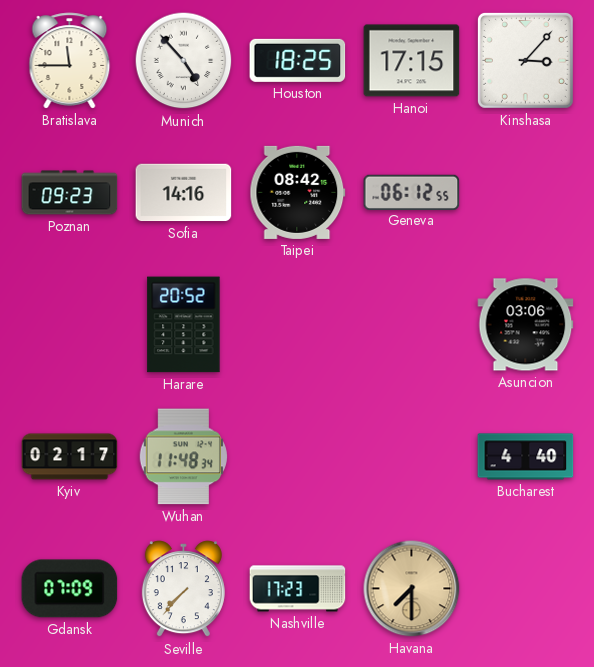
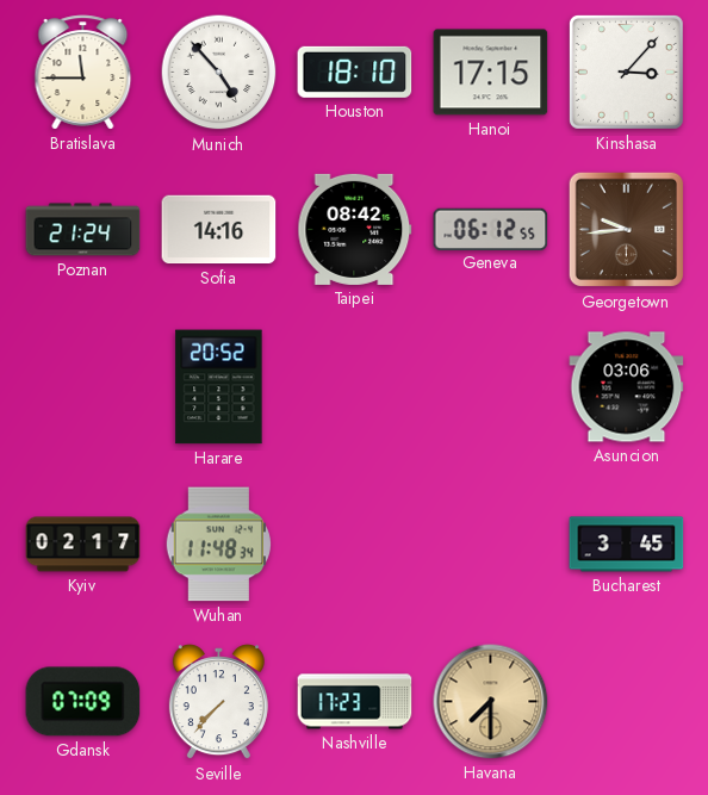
Houston: 18:25 -> 18:10
Poznan: 09:23 -> 21:24
Georgetown: none -> 9:44
Bucharest: 4:40 -> 3:45
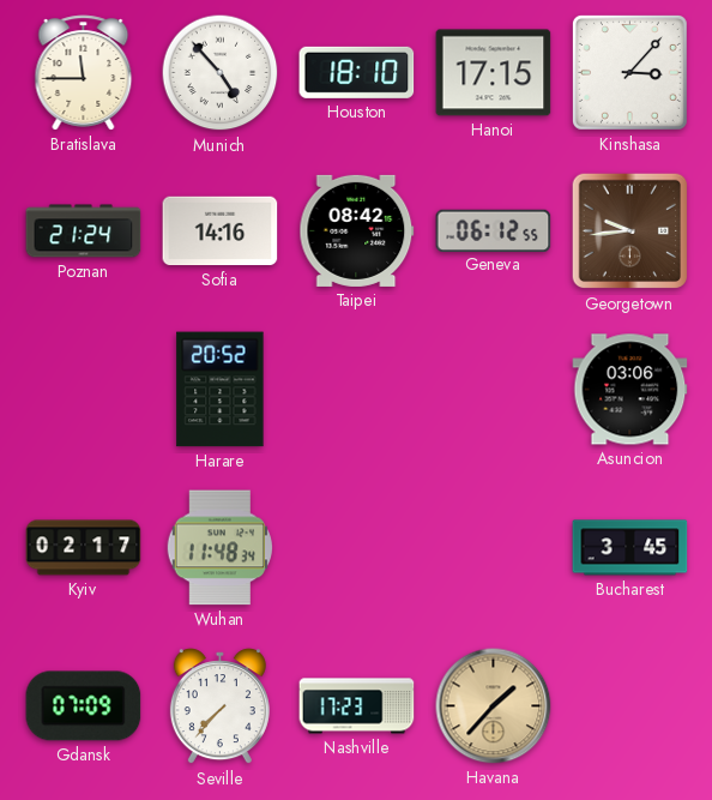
Havana: 7:30 -> 1:37
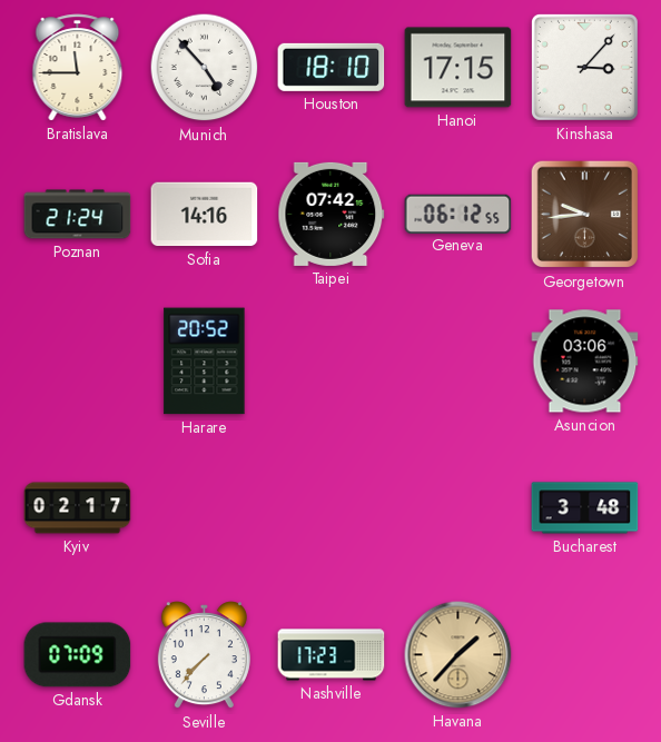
Taipei: 08:42 -> 07:42
Wuhan: 11:48 -> none
Bucharest: 3:45 -> 3:48
